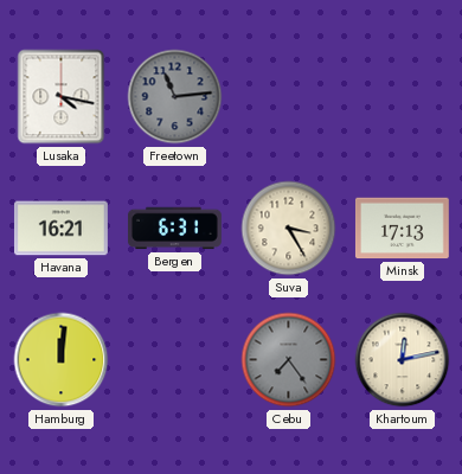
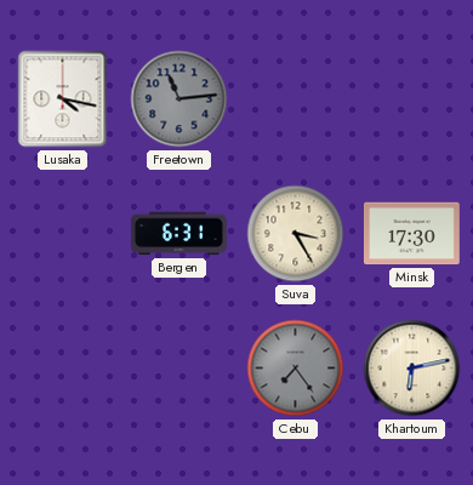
Havana: 16:21 -> none
Minsk: 17:13 -> 17:30
Hamburg: 12:01 -> none
Khartoum: 12:13 -> 6:13
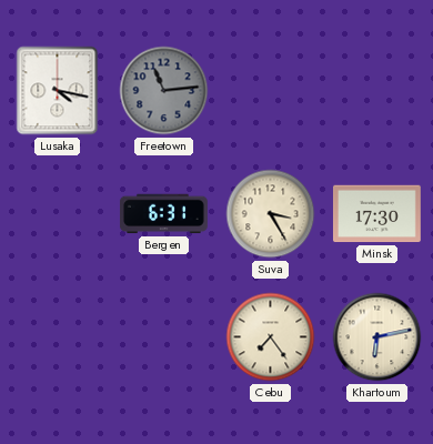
Cebu dial: grey -> cream
